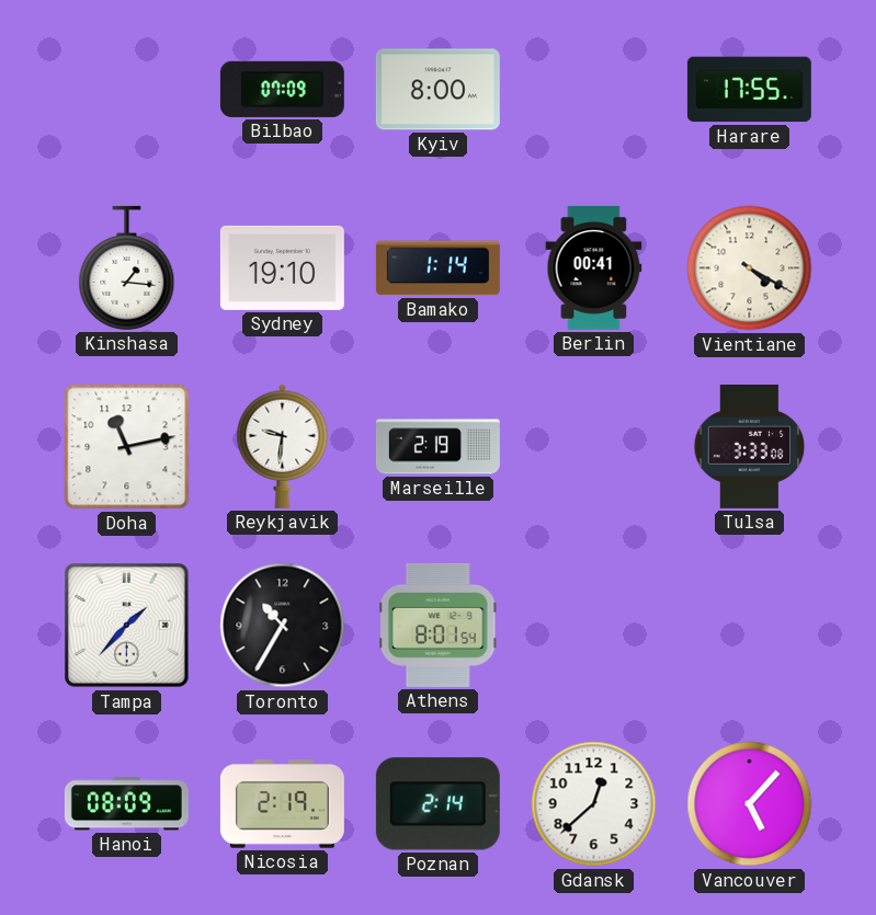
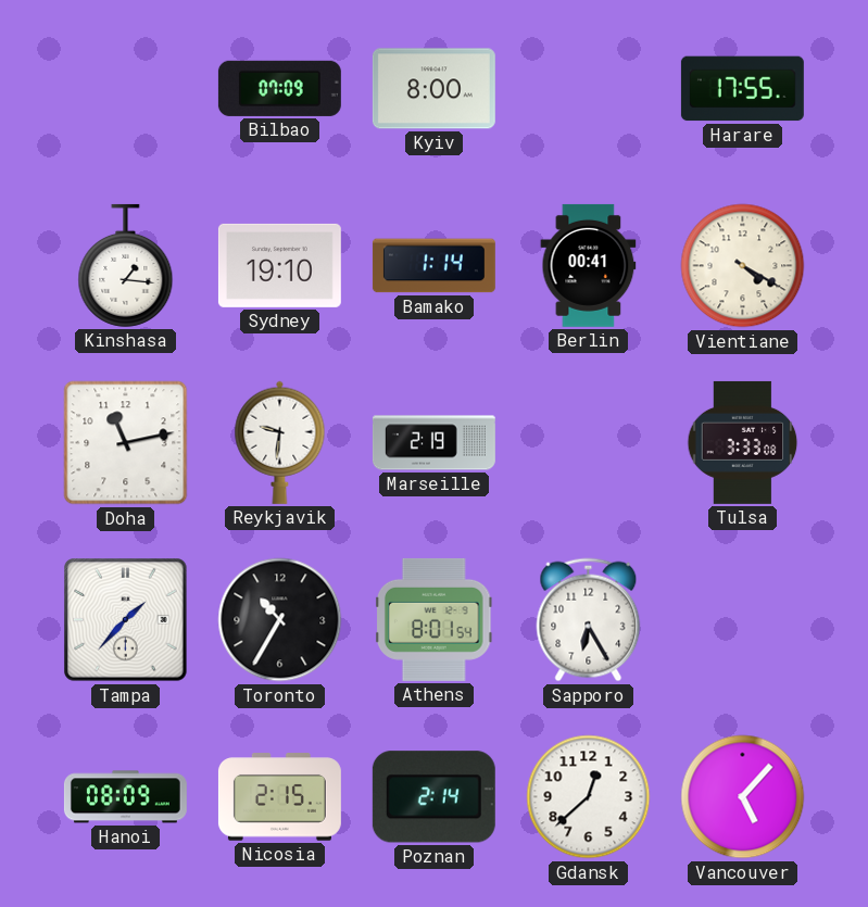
Sapporo: none -> 6:25
Nicosia: 2:19 -> 2:15
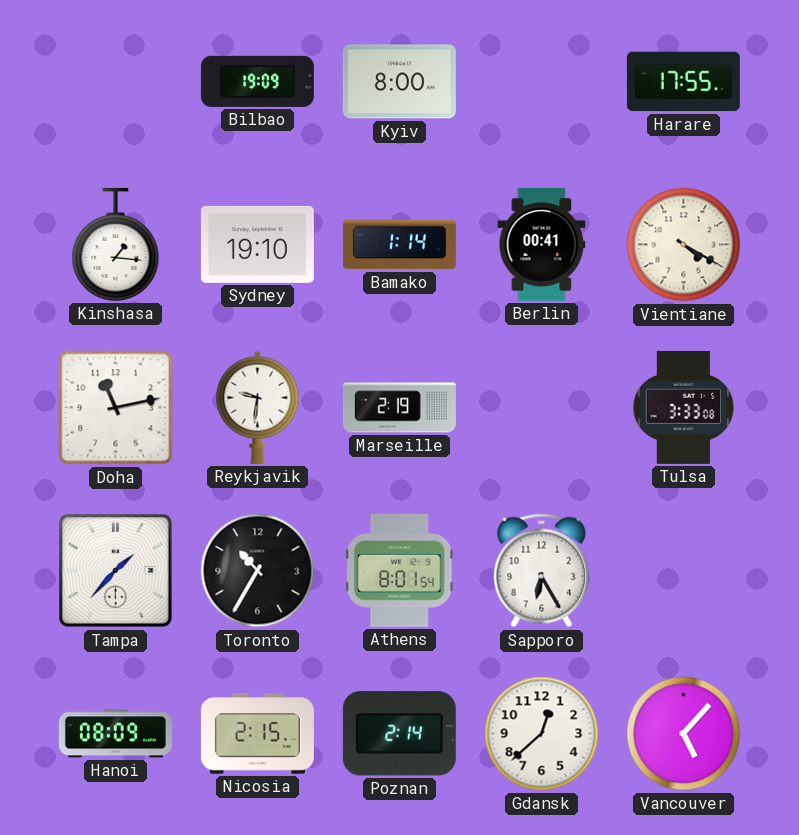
Bilbao: 07:09 -> 19:09
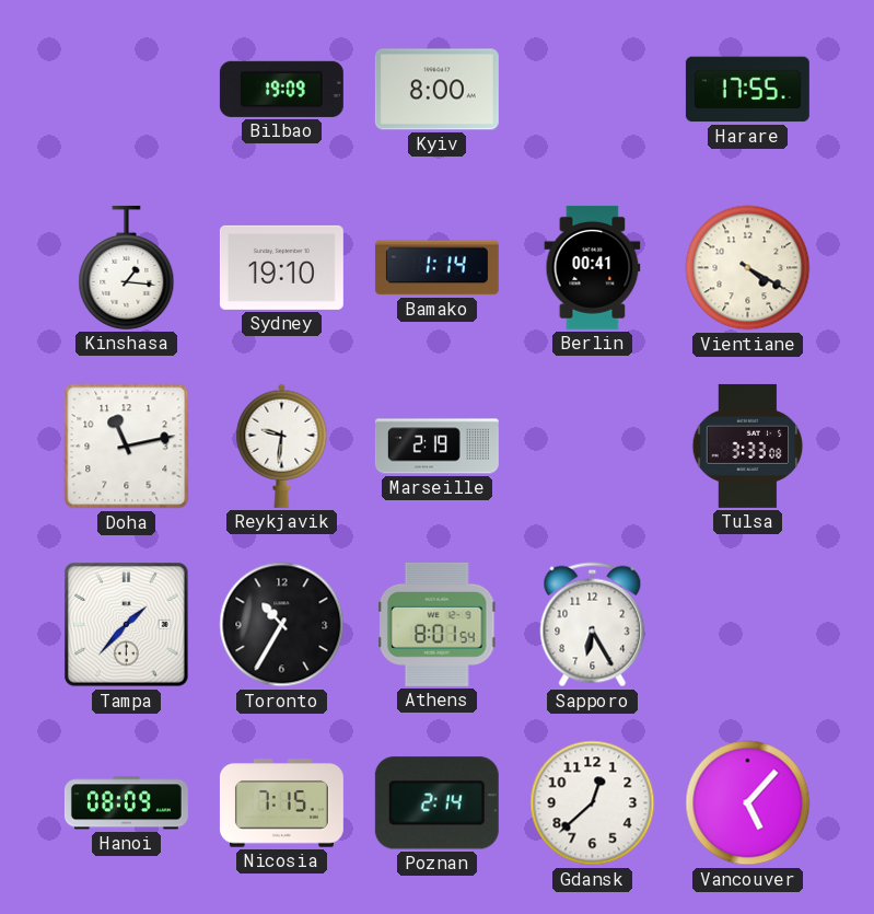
Nicosia: 2:15 -> 7:15
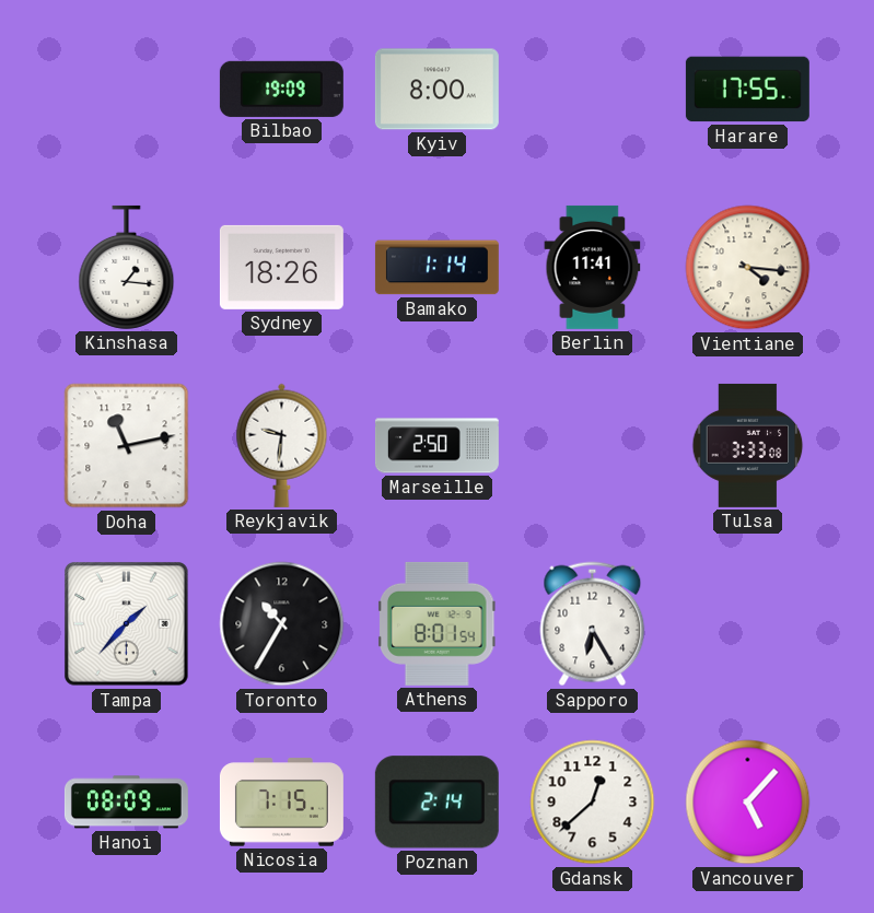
Sydney: 19:10 -> 18:26
Berlin: 00:41 -> 11:41
Vientiane: 4:20 -> 4:16
Marseille: 2:19 -> 2:50
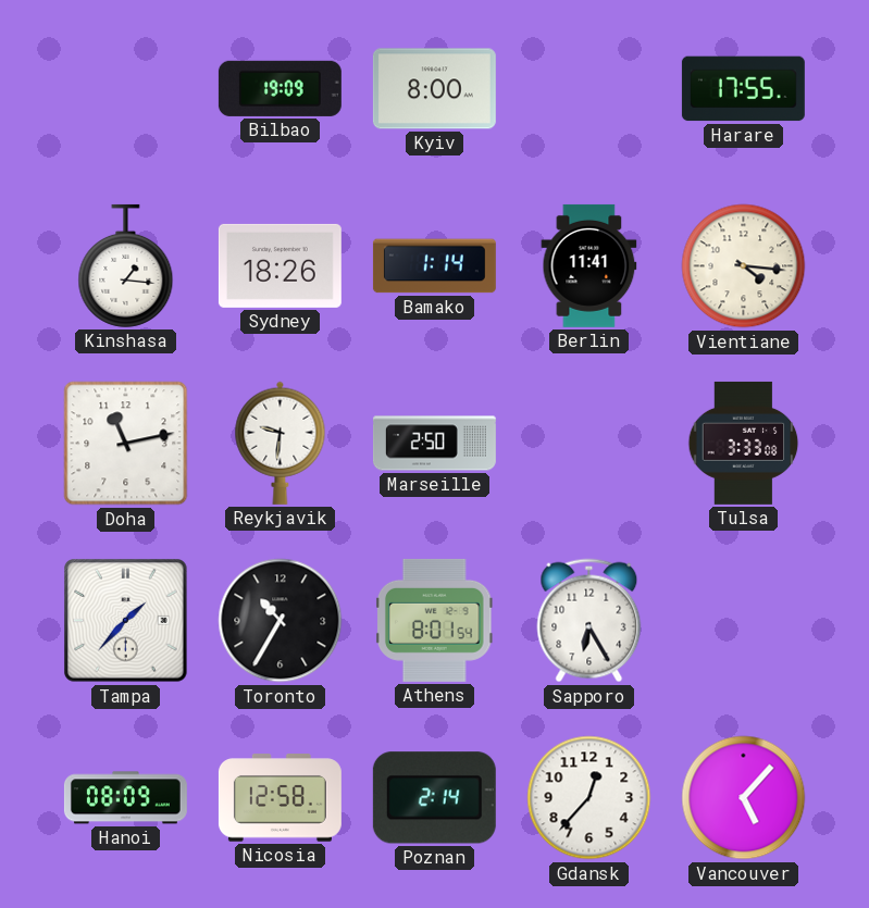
Nicosia: 7:15 -> 12:58
Gdansk: 12:38 -> 12:37
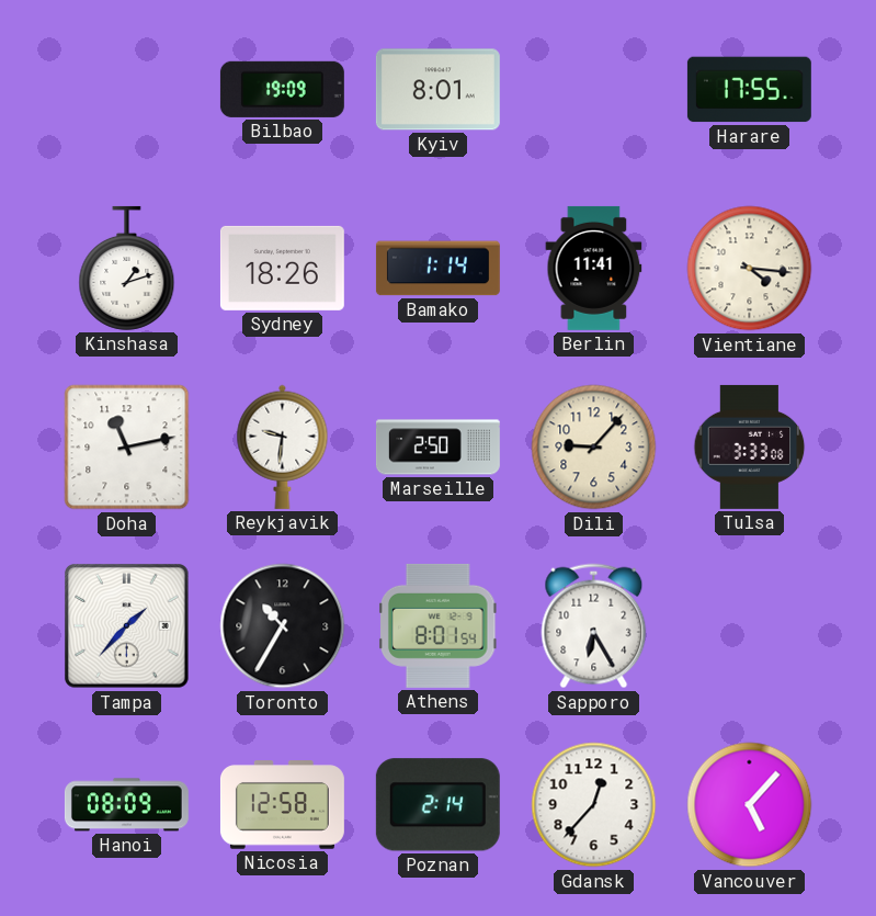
Kyiv: 8:00 -> 8:01
Kinshasa: 1:16 -> 1:12
Dili: none -> 9:07
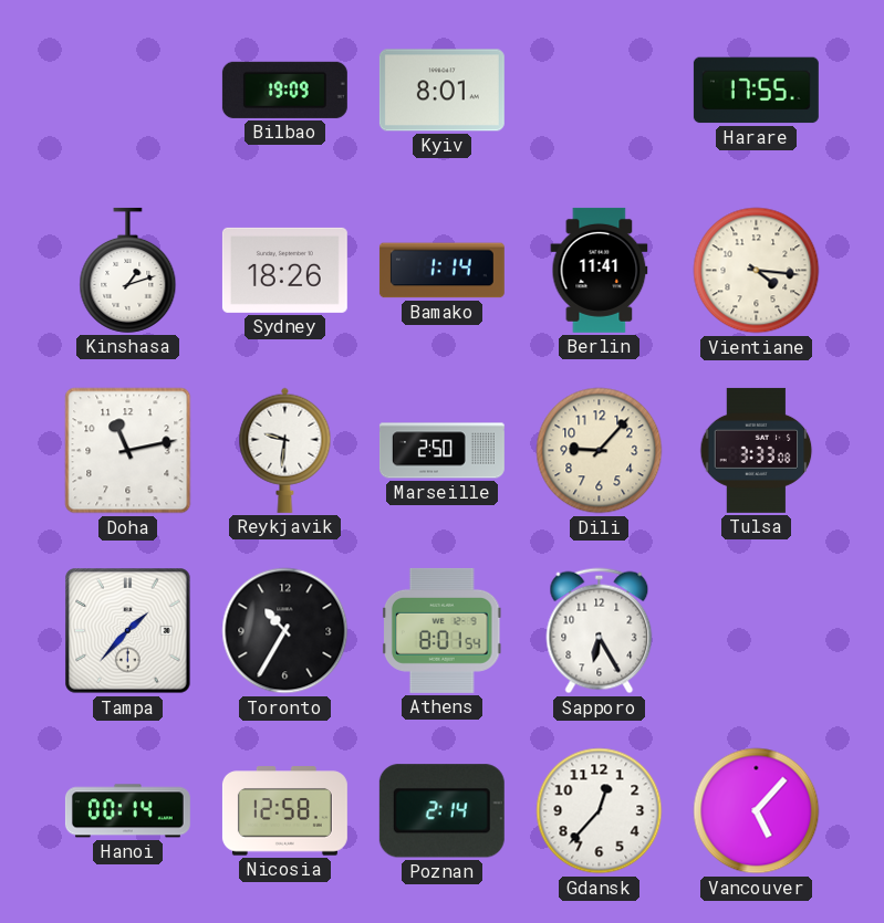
Hanoi: 08:09 -> 00:14
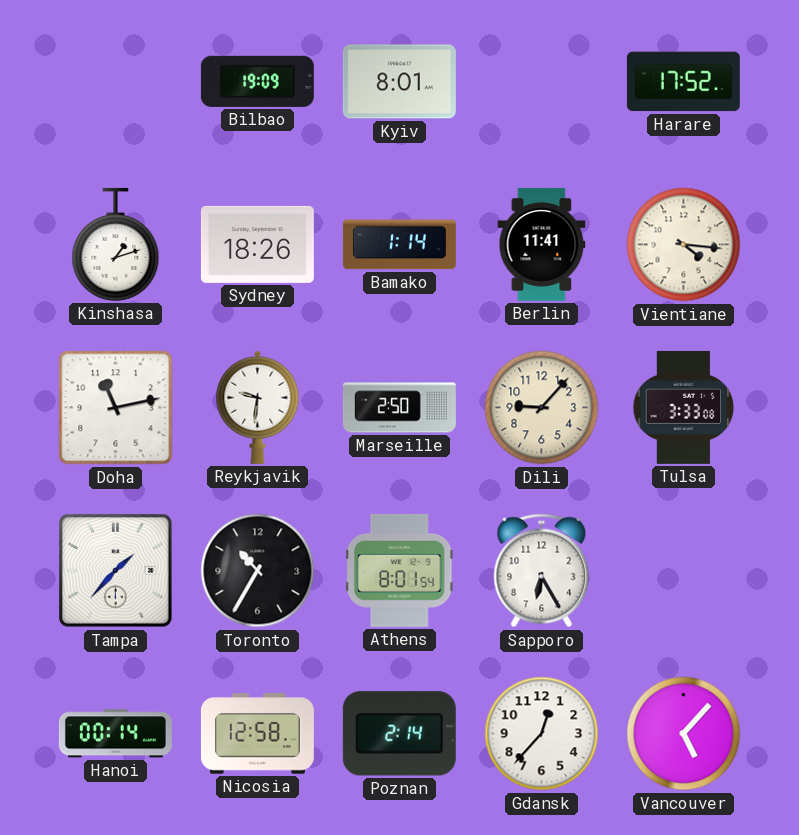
Harare: 17:55 -> 17:52
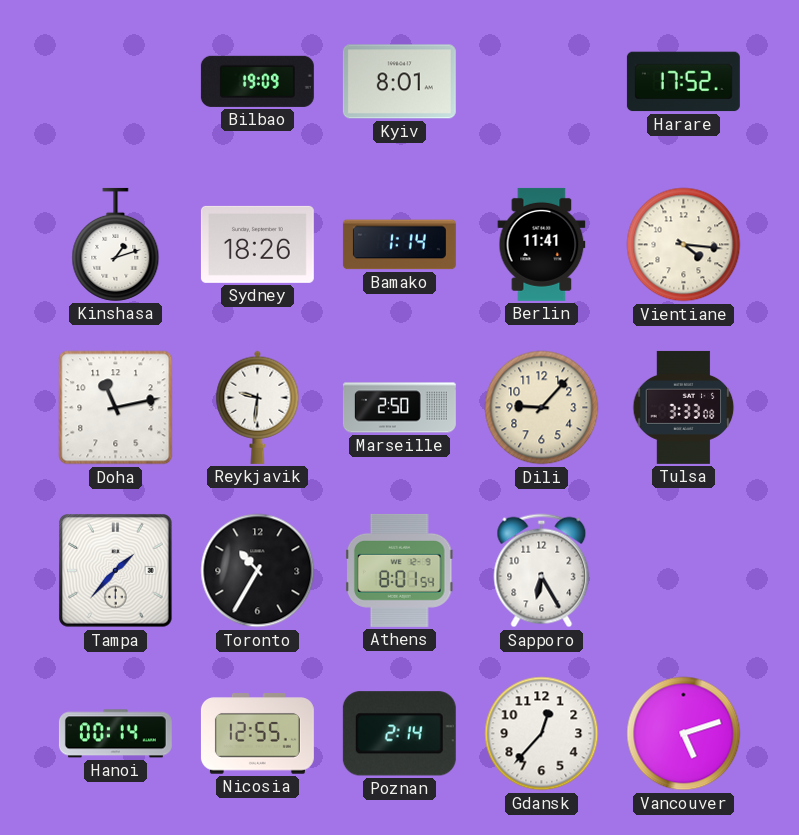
Nicosia: 12:58 -> 12:55
Vancouver: 5:07 -> 5:12
